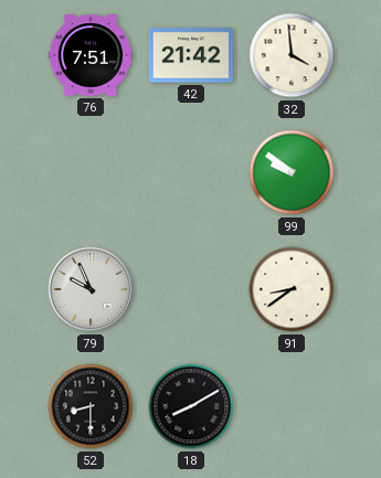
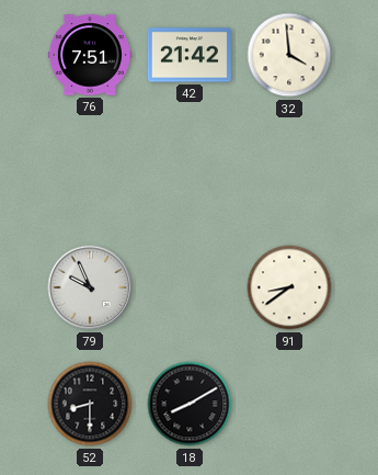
99: 9:51 -> none
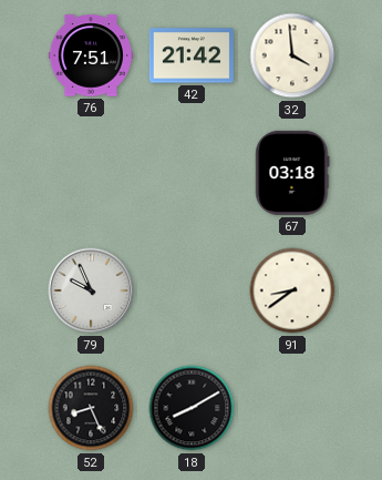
67: none -> 03:18
52: 8:30 -> 8:26
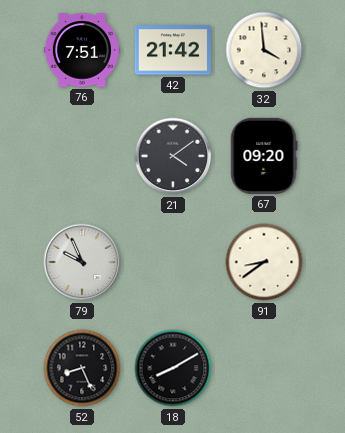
21: none -> 4:09
67: 03:18 -> 09:20
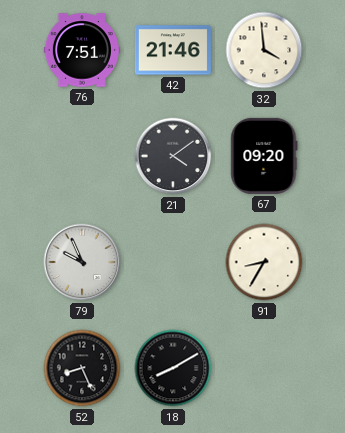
42: 21:42 -> 21:46
91: 8:39 -> 8:35
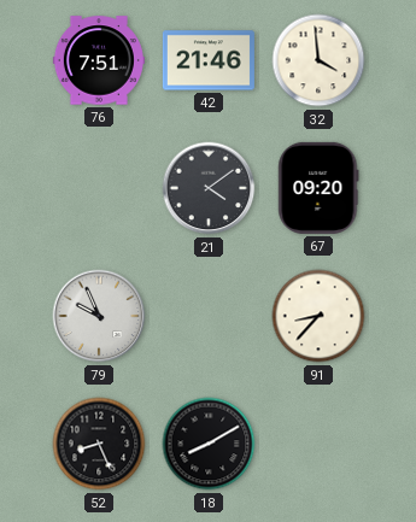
91: 8:35 -> 8:37
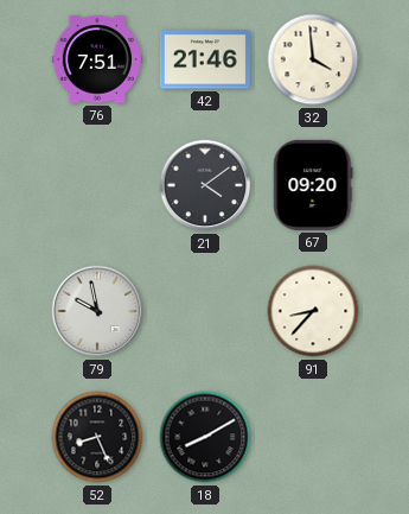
79: 9:56 -> 9:58
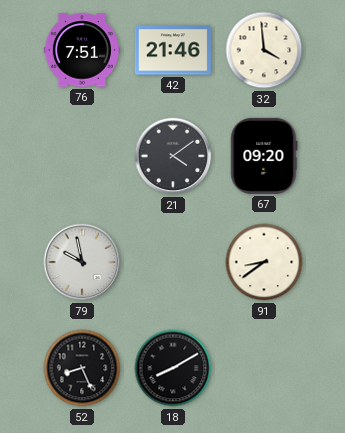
91: 8:37 -> 8:39
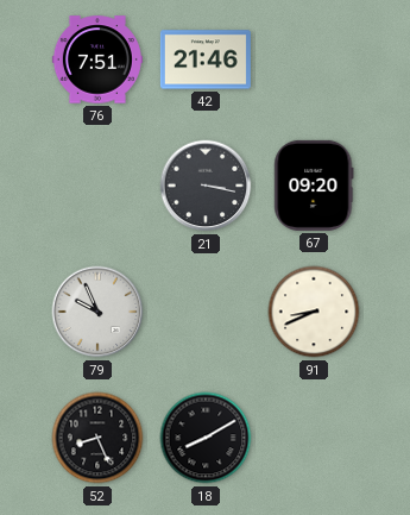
32: 3:59 -> none
21: 4:09 -> 3:17
79: 9:58 -> 9:56
91: 8:39 -> 8:41
